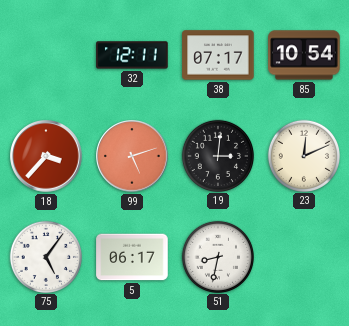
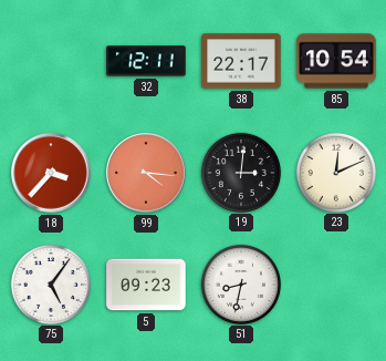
38: 07:17 -> 22:17
99: 5:12 -> 4:16
5: 06:17 -> 09:23
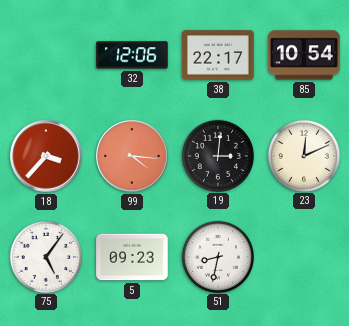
32: 12:11 -> 12:06
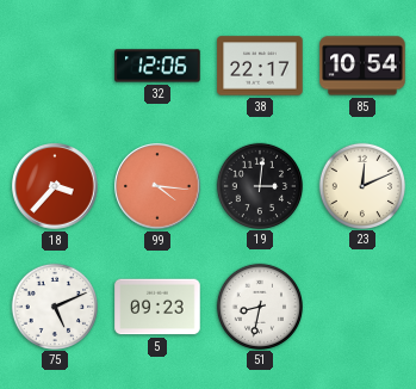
75: 5:06 -> 5:11
